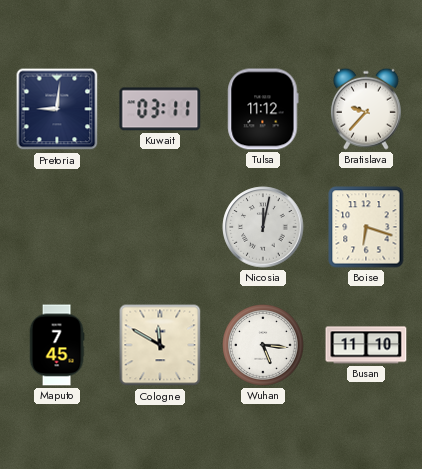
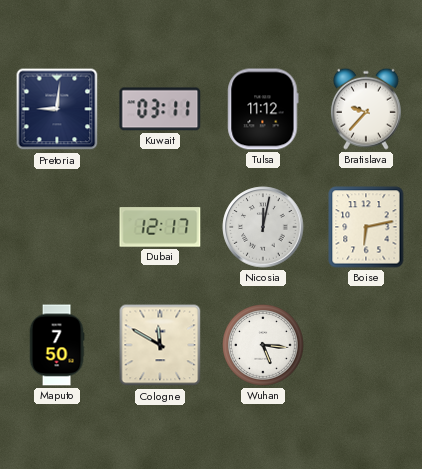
Dubai: none -> 12:17
Boise: 6:18 -> 6:13
Maputo: 7:45 -> 7:50
Busan: 11:10 -> none
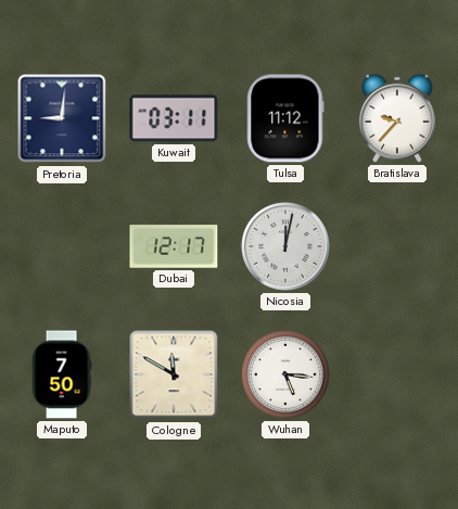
Boise: 6:13 -> none
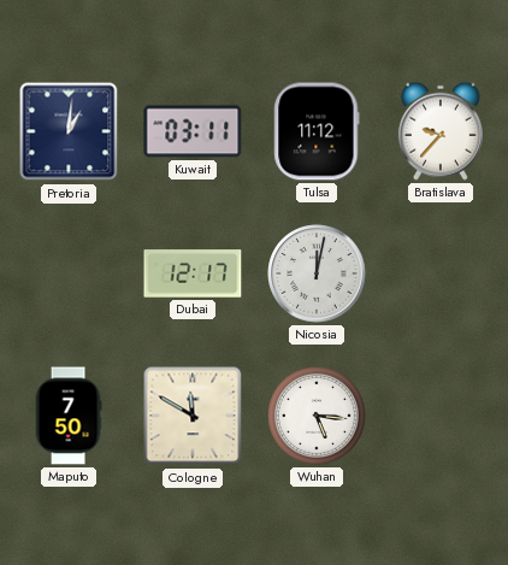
Pretoria: 9:01 -> 1:01
